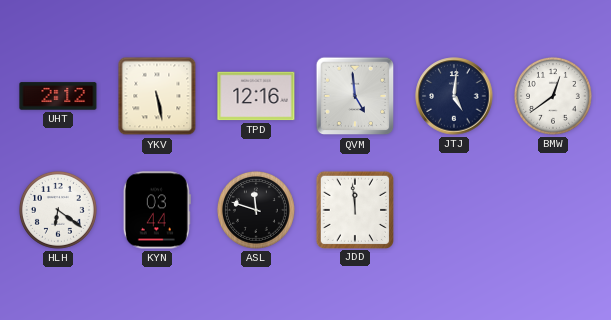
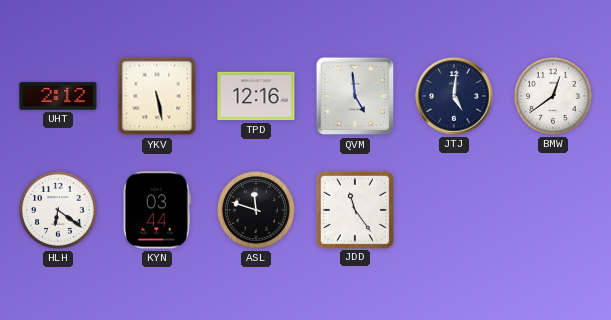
JDD: 11:59 -> 11:24
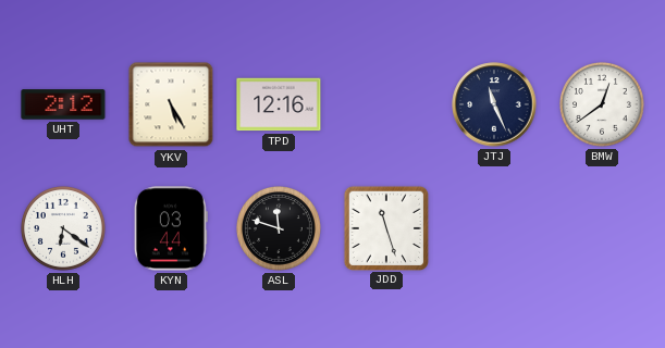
YKV: 5:28 -> 5:25
QVM: 4:59 -> none
JTJ: 5:01 -> 11:26
JDD: 11:24 -> 11:27
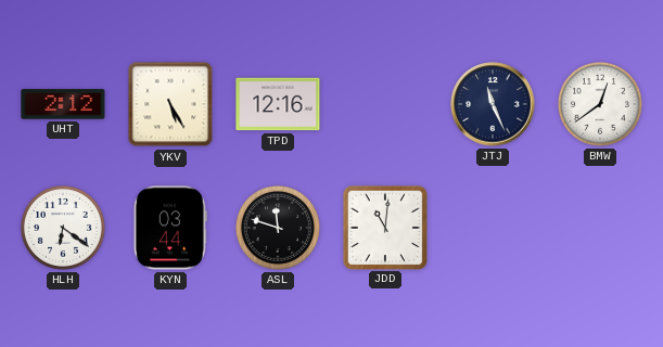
JDD: 11:27 -> 11:01
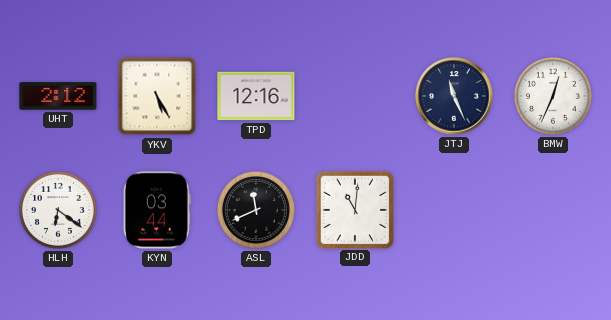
BMW: 12:39 -> 12:34
ASL: 11:48 -> 11:41
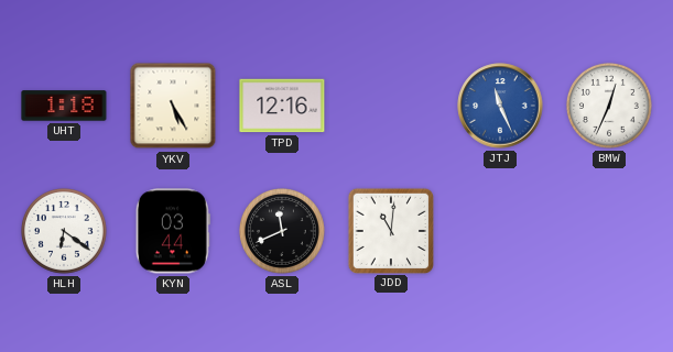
UHT: 2:12 -> 1:18
JTJ dial: navy -> blue
